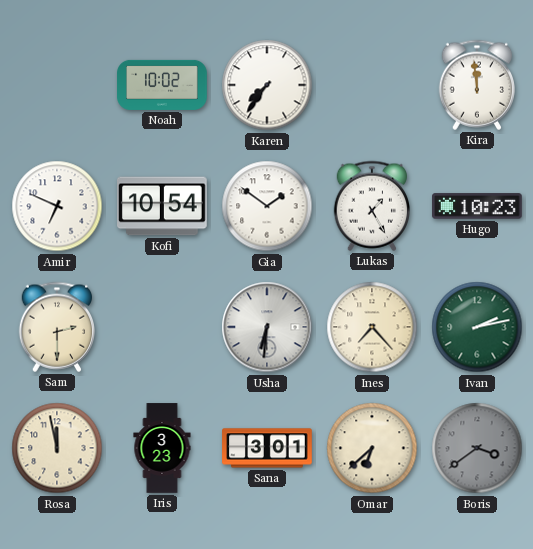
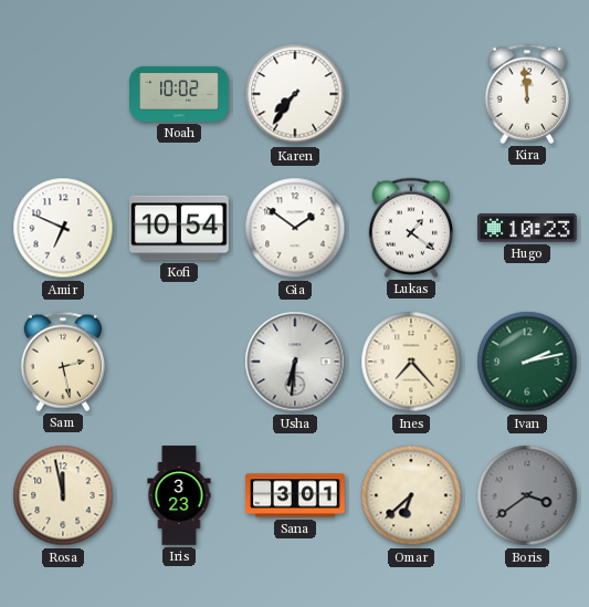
Lukas: 1:25 -> 1:21
Sam: 2:30 -> 2:28
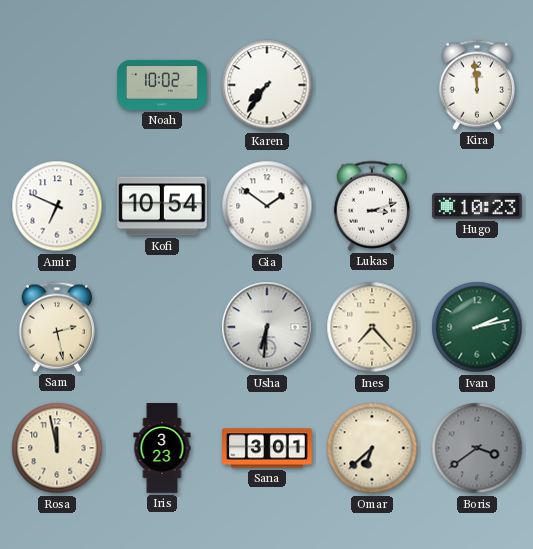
Lukas: 1:21 -> 3:12
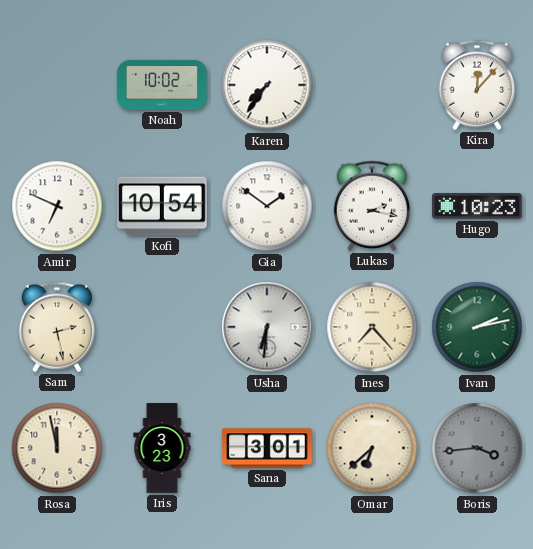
Kira: 11:59 -> 12:07
Lukas: 3:12 -> 2:17
Boris: 3:39 -> 3:44
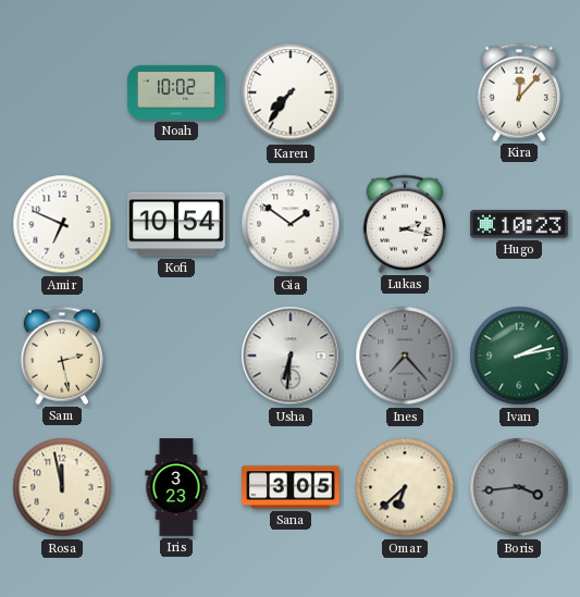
Ines dial: cream -> grey
Sana: 3:01 -> 3:05
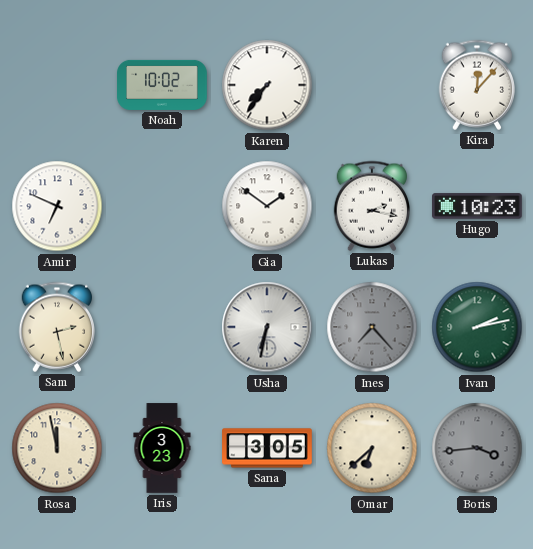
Kofi: 10:54 -> none
Usha: 6:31 -> 6:32
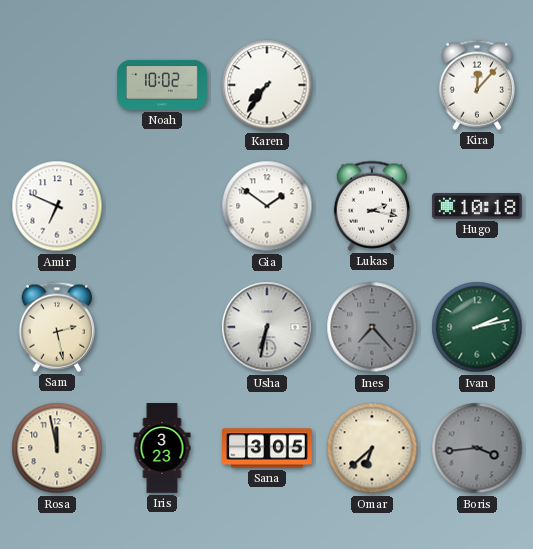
Hugo: 10:23 -> 10:18
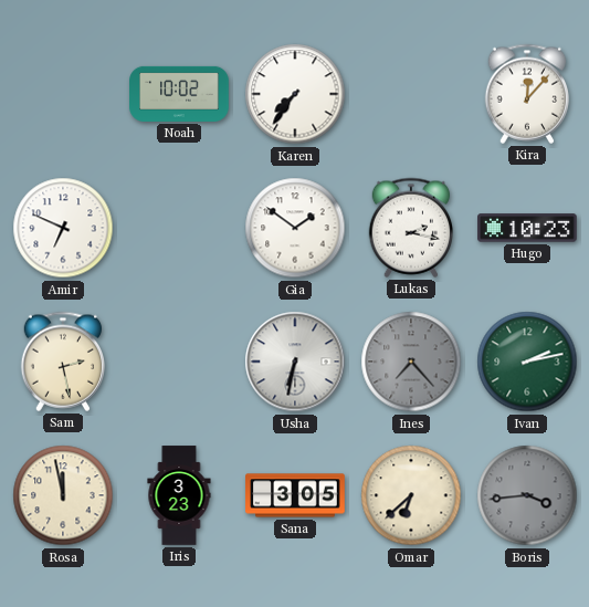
Hugo: 10:18 -> 10:23
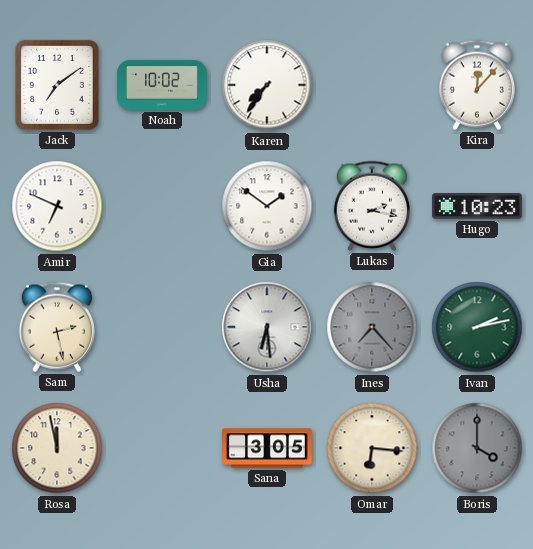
Jack: none -> 7:09
Usha: 6:32 -> 6:29
Iris: 3:23 -> none
Omar: 6:38 -> 6:16
Boris: 3:44 -> 4:00
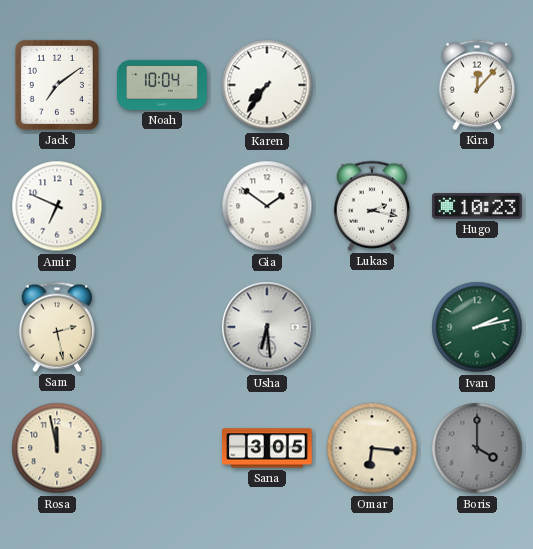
Noah: 10:02 -> 10:04
Ines: 7:23 -> none
